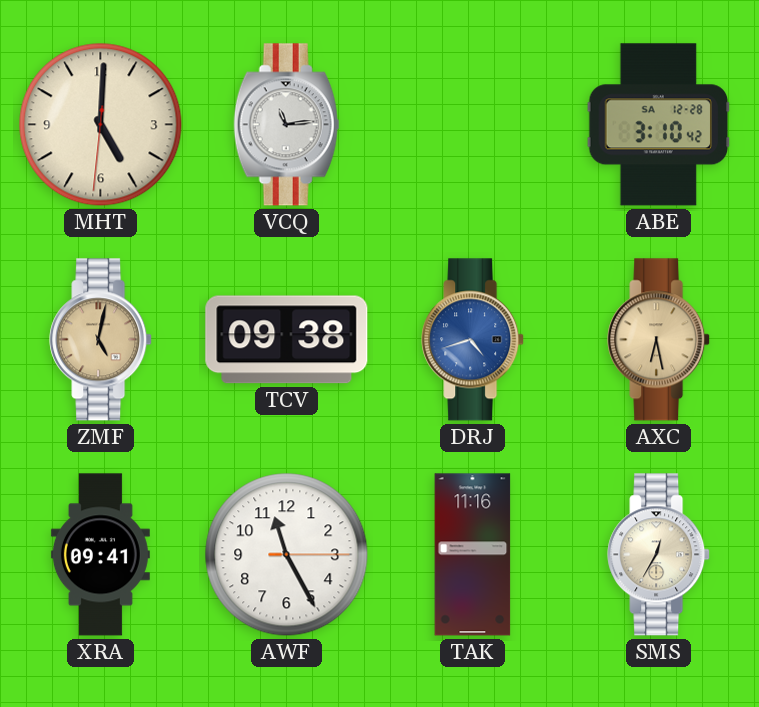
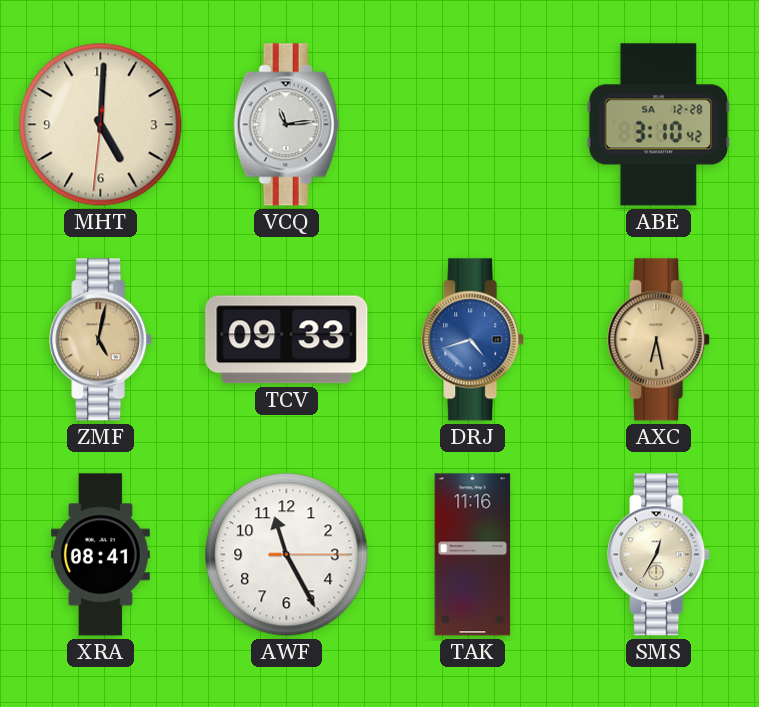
TCV: 09:38 -> 09:33
XRA: 09:41 -> 08:41
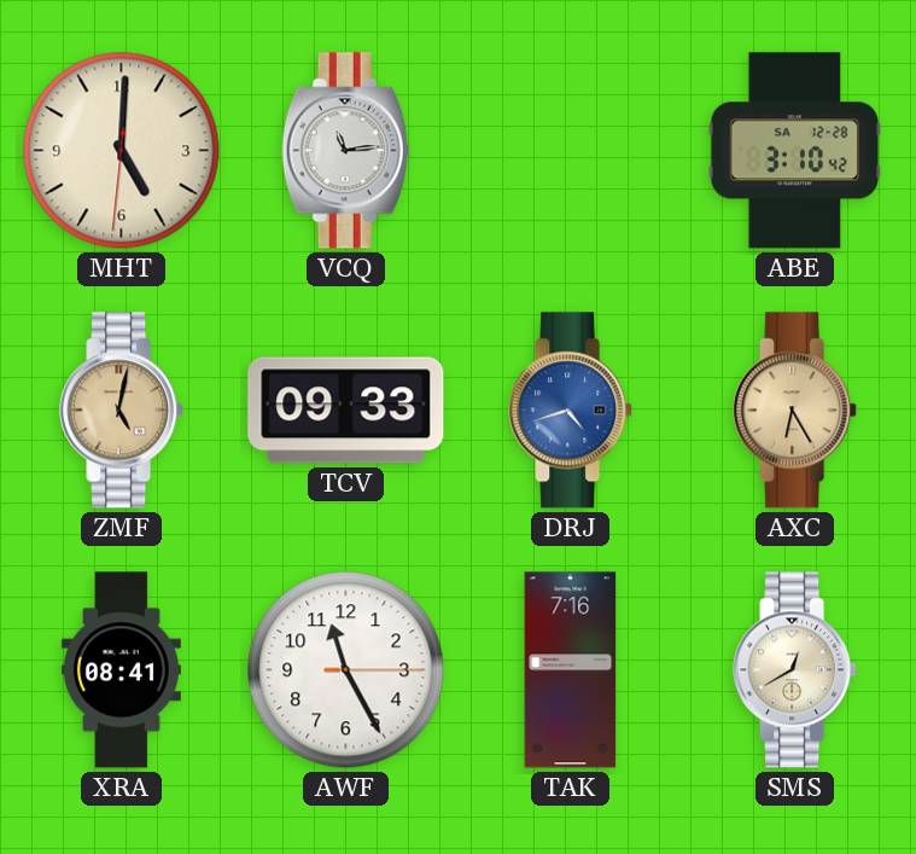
AXC: 6:28 -> 6:25
TAK: 11:16 -> 7:16
SMS: 12:35 -> 12:40
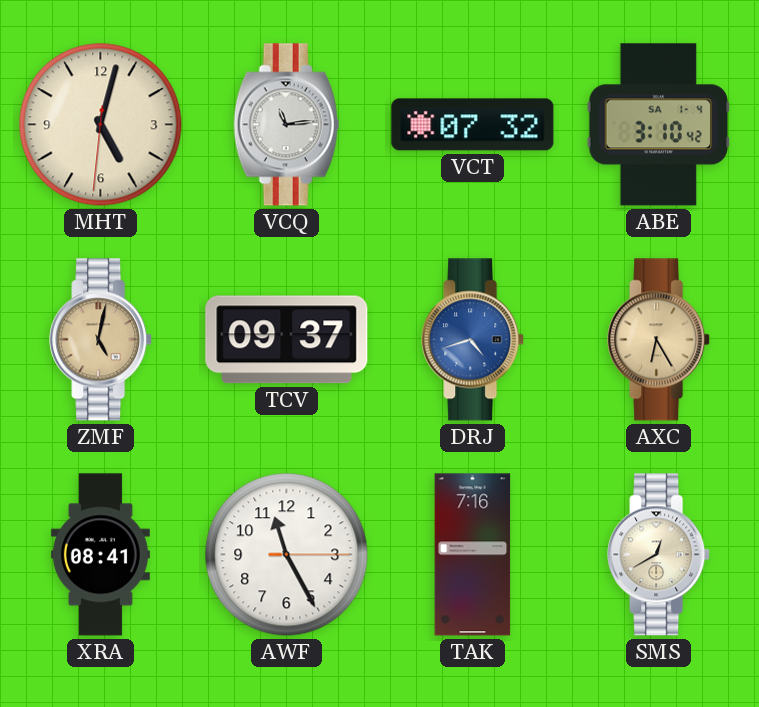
MHT: 5:00 -> 5:02
VCT: none -> 07:32
ABE date: SA 12-28 -> SA 1-4
TCV: 09:33 -> 09:37
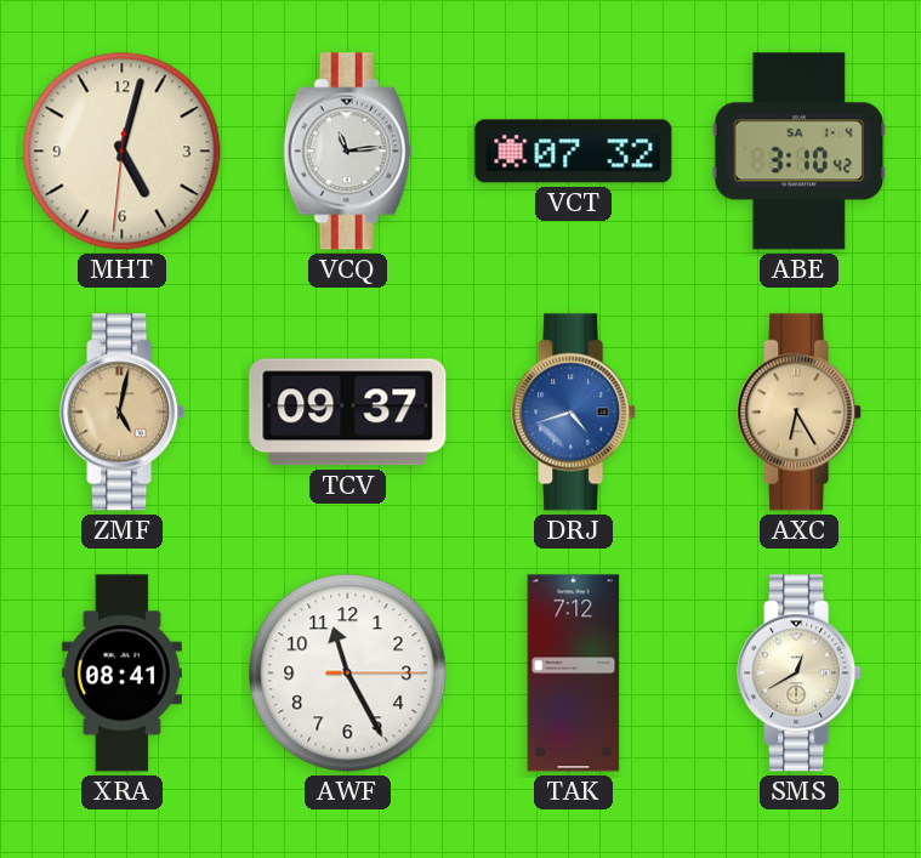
TAK: 7:16 -> 7:12
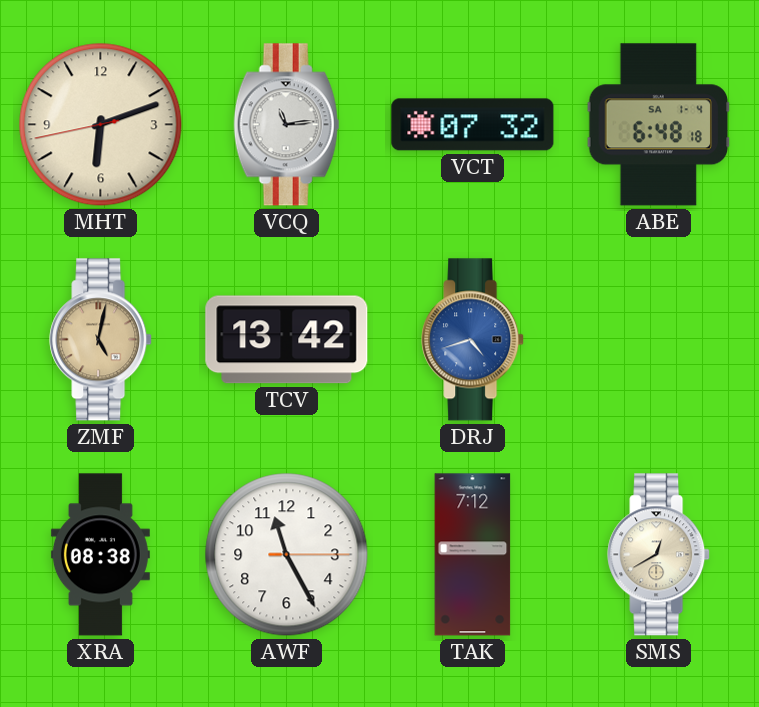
MHT: 5:02 -> 6:11
ABE: 3:10 -> 6:48
TCV: 09:37 -> 13:42
AXC: 6:25 -> none
XRA: 08:41 -> 08:38
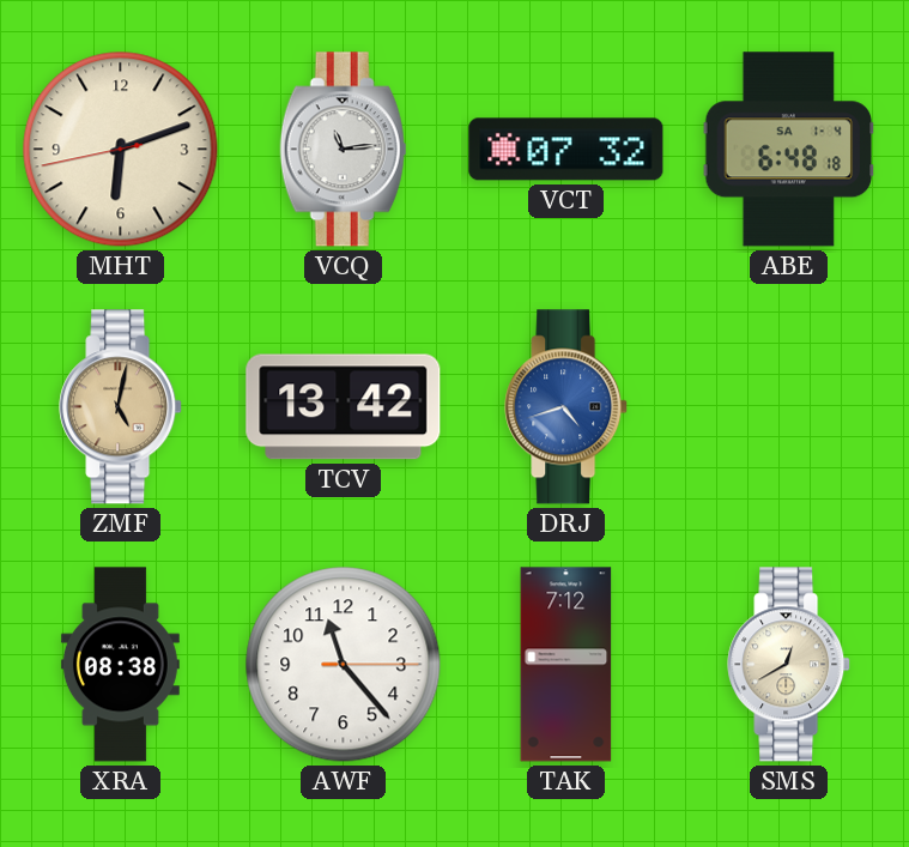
AWF: 11:25 -> 11:23
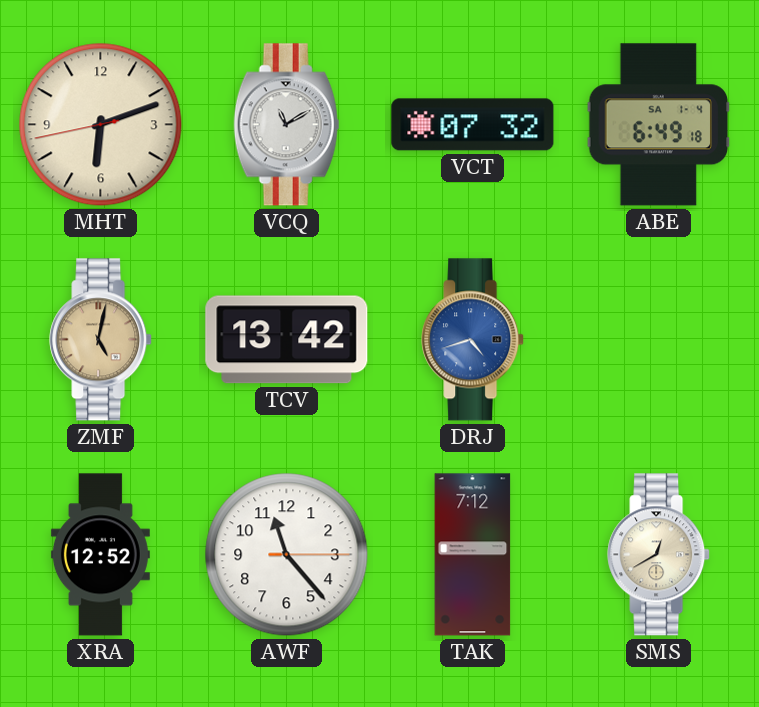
VCQ: 11:14 -> 11:10
ABE: 6:48 -> 6:49
XRA: 08:38 -> 12:52
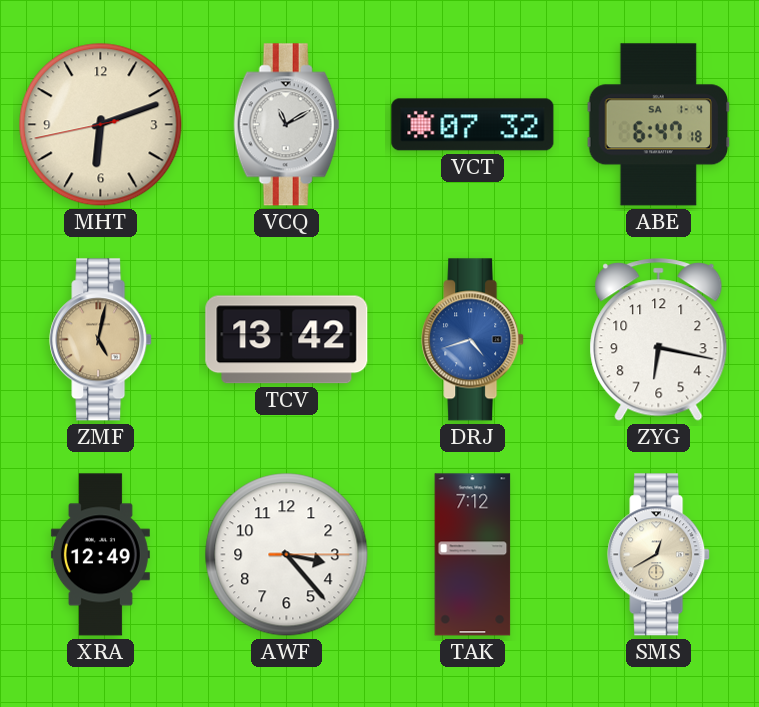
ABE: 6:49 -> 6:47
ZYG: none -> 6:17
XRA: 12:52 -> 12:49
AWF: 11:23 -> 3:23
